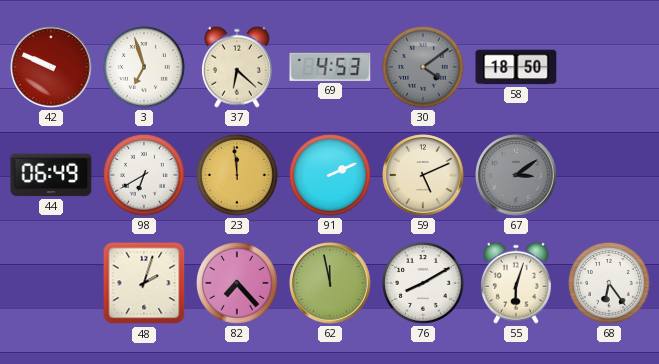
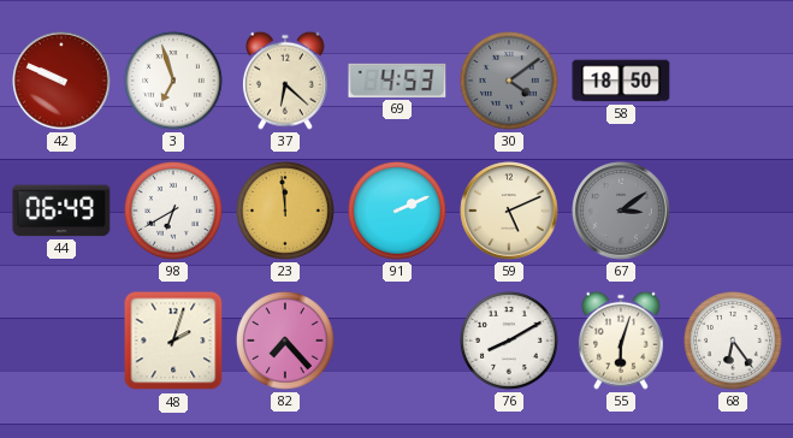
62: 11:58 -> none
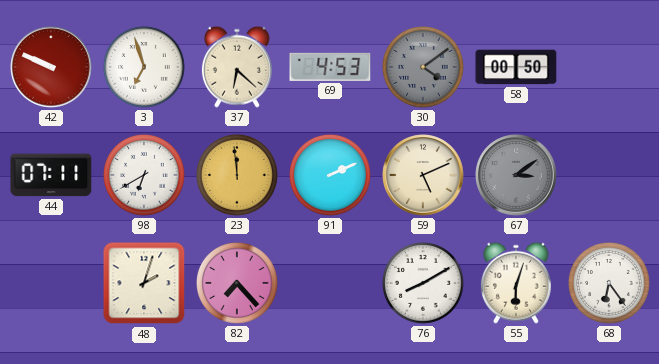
58: 18:50 -> 00:50
44: 06:49 -> 07:11
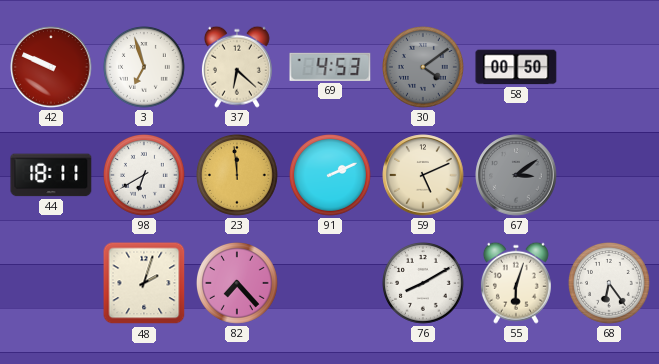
44: 07:11 -> 18:11
